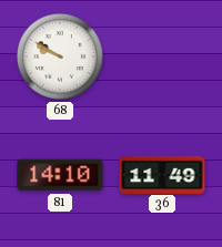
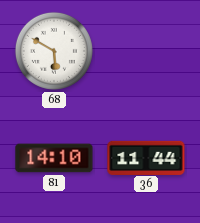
68: 9:50 -> 5:50
36: 11:49 -> 11:44
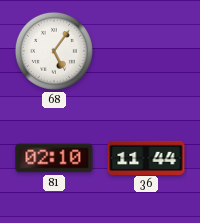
68: 5:50 -> 5:06
81: 14:10 -> 02:10
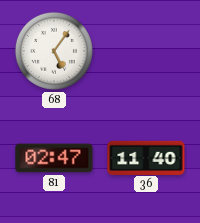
81: 02:10 -> 02:47
36: 11:44 -> 11:40
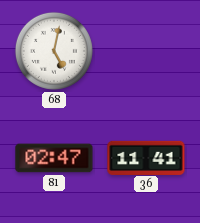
68: 5:06 -> 5:02
36: 11:40 -> 11:41
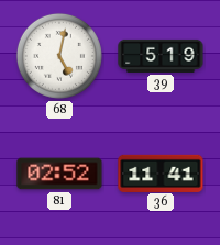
39: none -> 5:19
81: 02:47 -> 02:52
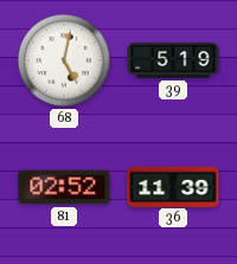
36: 11:41 -> 11:39
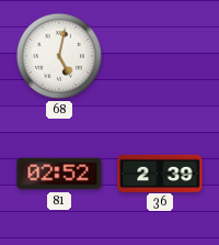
39: 5:19 -> none
36: 11:39 -> 2:39
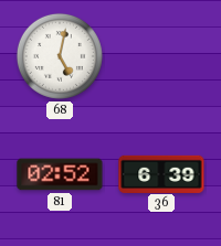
36: 2:39 -> 6:39
